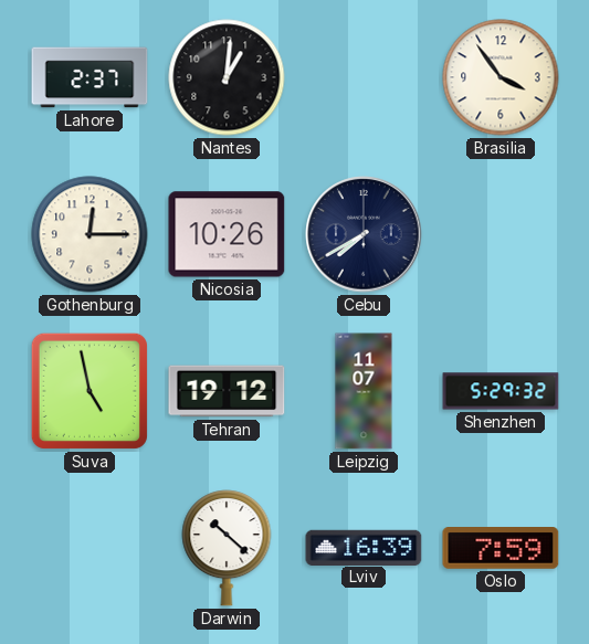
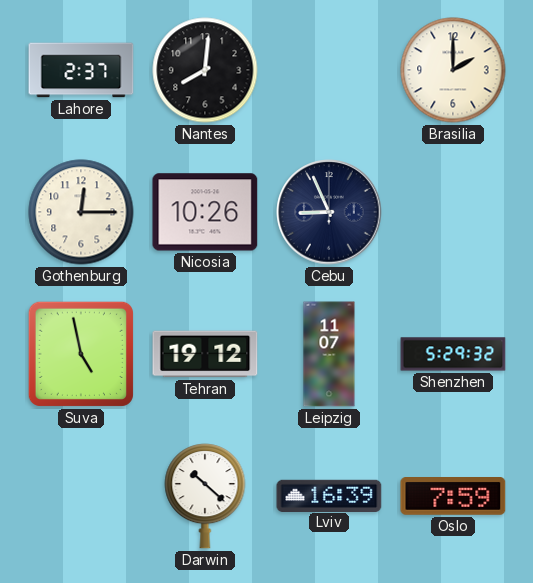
Nantes: 1:01 -> 8:01
Brasilia: 3:54 -> 2:00
Cebu: 7:40 -> 8:56
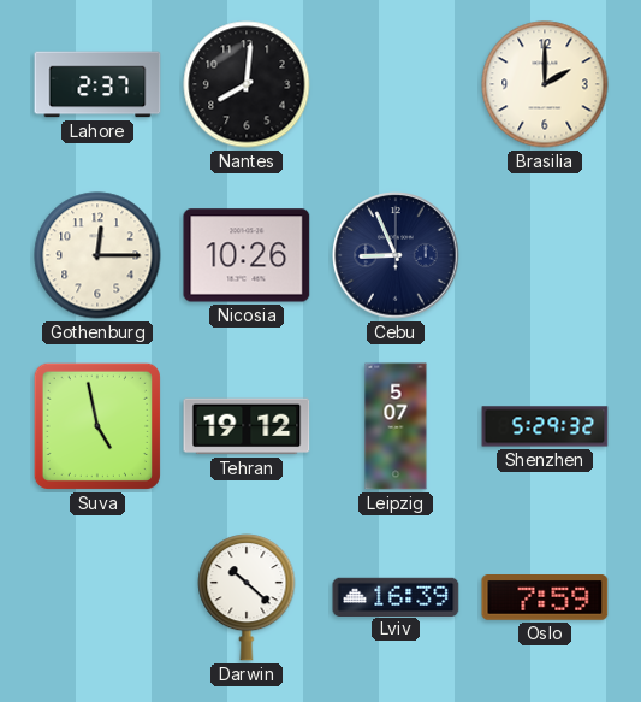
Leipzig: 11:07 -> 5:07
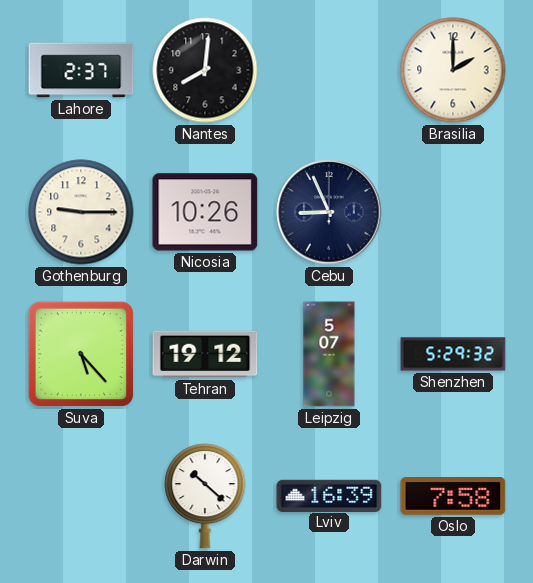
Gothenburg: 12:15 -> 9:15
Suva: 4:58 -> 5:23
Oslo: 7:59 -> 7:58
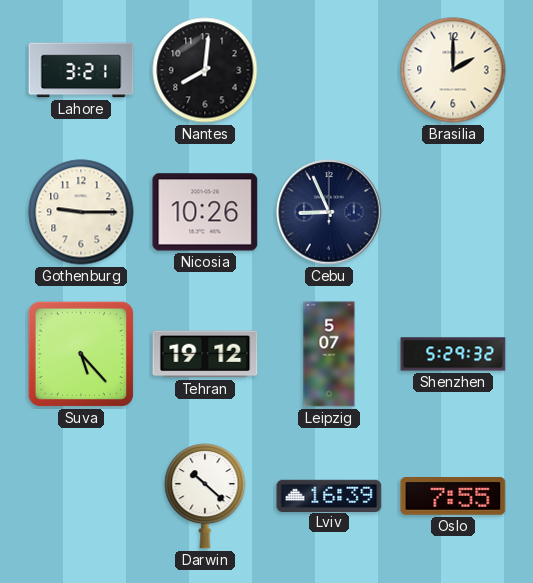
Lahore: 2:37 -> 3:21
Oslo: 7:58 -> 7:55
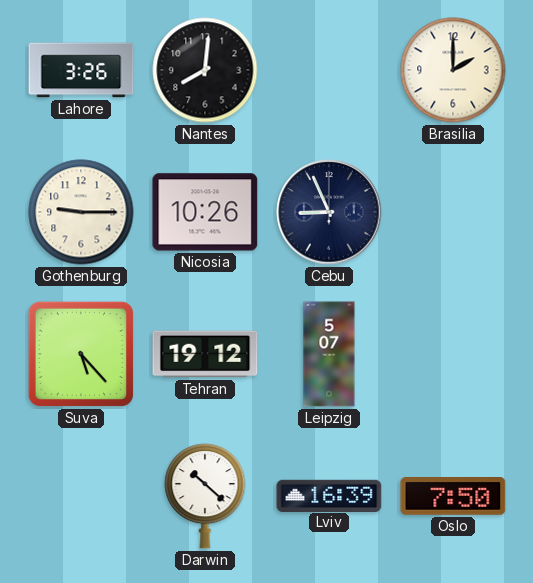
Lahore: 3:21 -> 3:26
Shenzhen: 5:29 -> none
Oslo: 7:55 -> 7:50
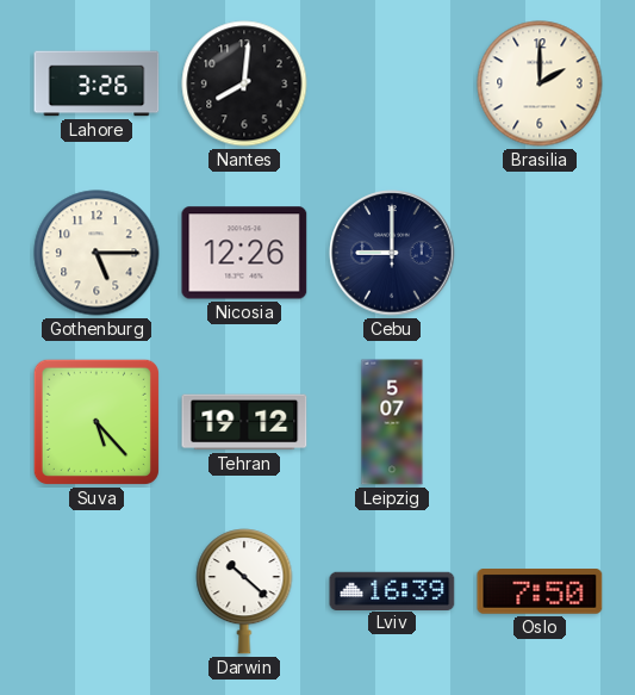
Gothenburg: 9:15 -> 5:15
Nicosia: 10:26 -> 12:26
Cebu: 8:56 -> 9:00
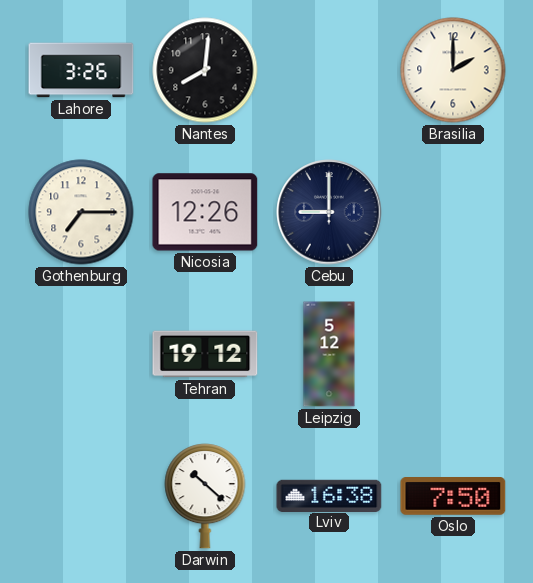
Gothenburg: 5:15 -> 7:15
Suva: 5:23 -> none
Leipzig: 5:07 -> 5:12
Lviv: 16:39 -> 16:38
